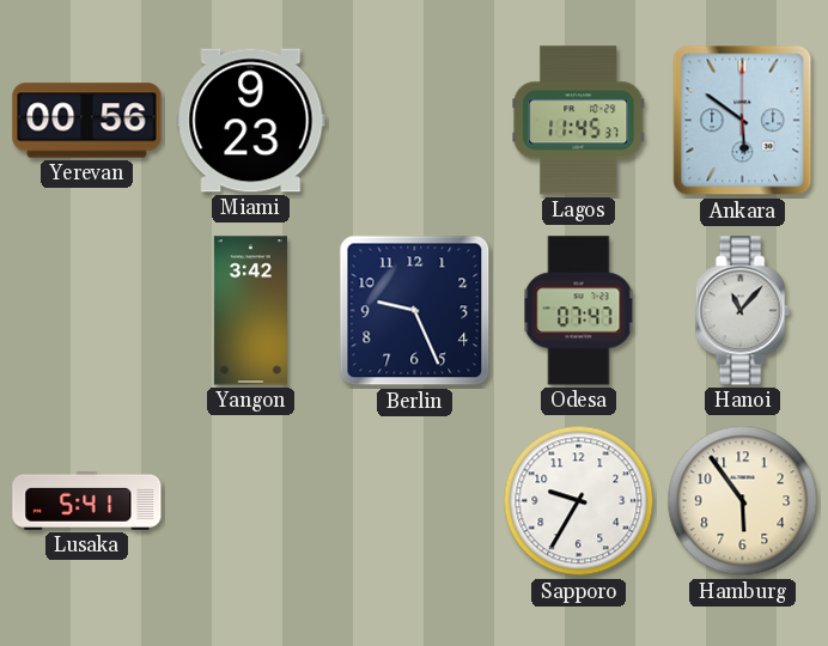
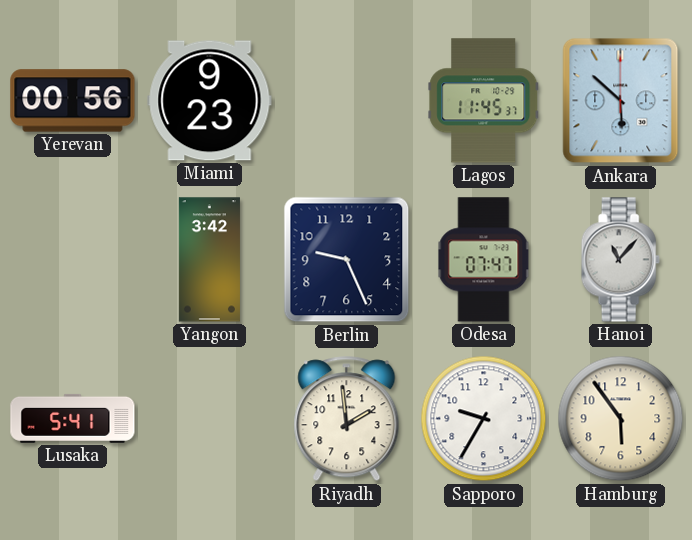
Ankara: 5:51 -> 5:52
Riyadh: none -> 1:59
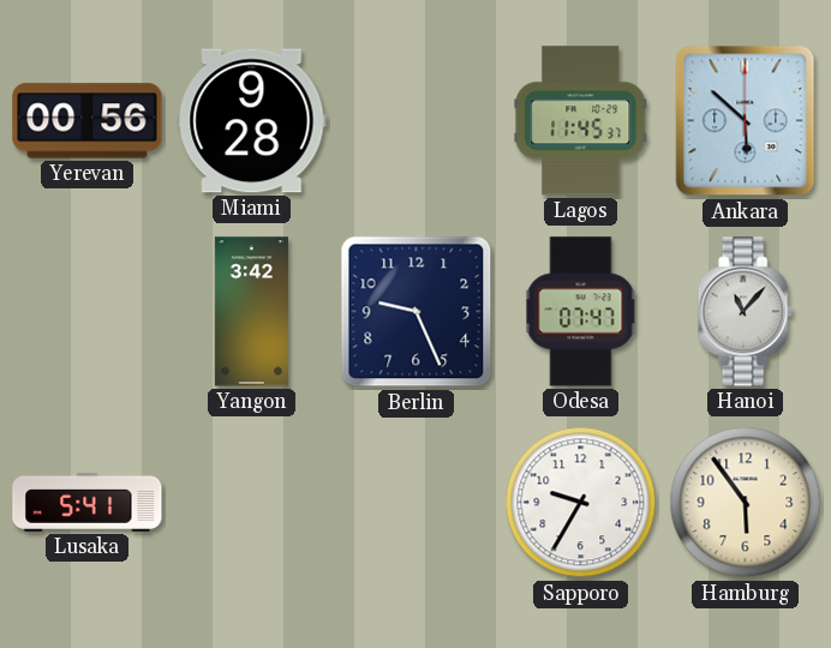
Miami: 9:23 -> 9:28
Riyadh: 1:59 -> none
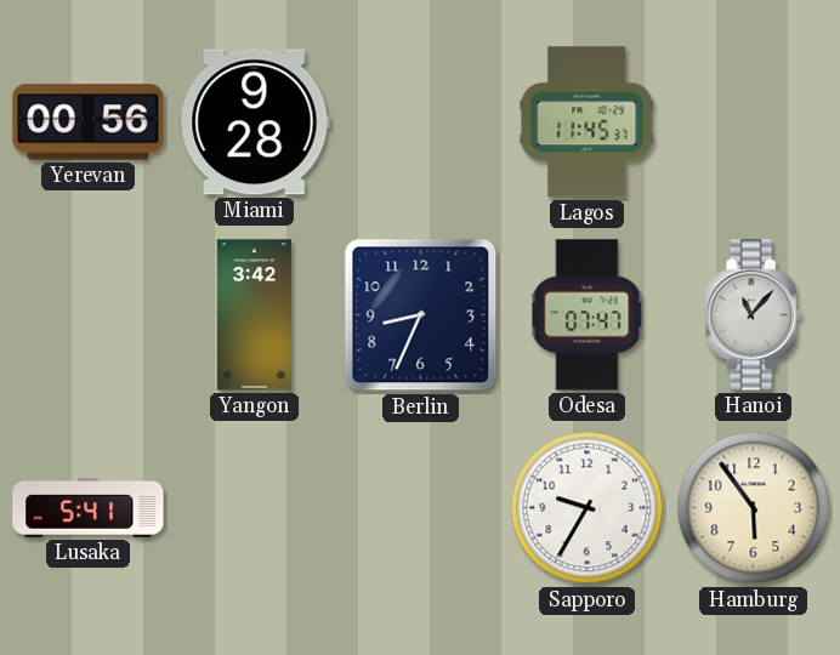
Ankara: 5:52 -> none
Berlin: 9:26 -> 8:34
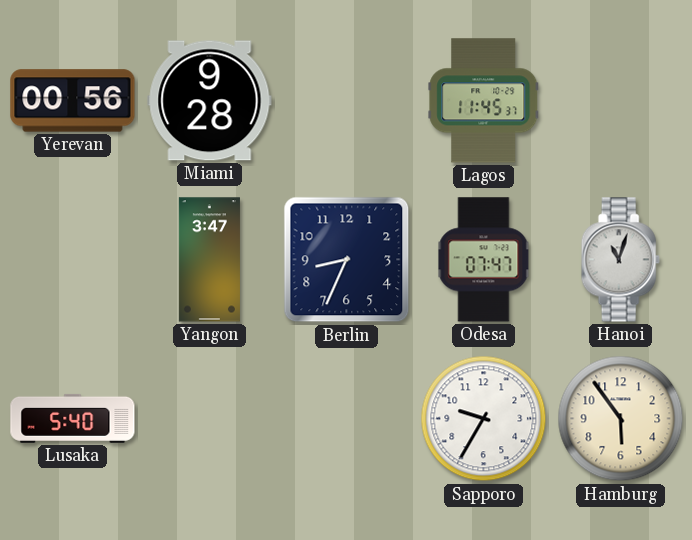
Yangon: 3:42 -> 3:47
Hanoi: 11:07 -> 11:03
Lusaka: 5:41 -> 5:40
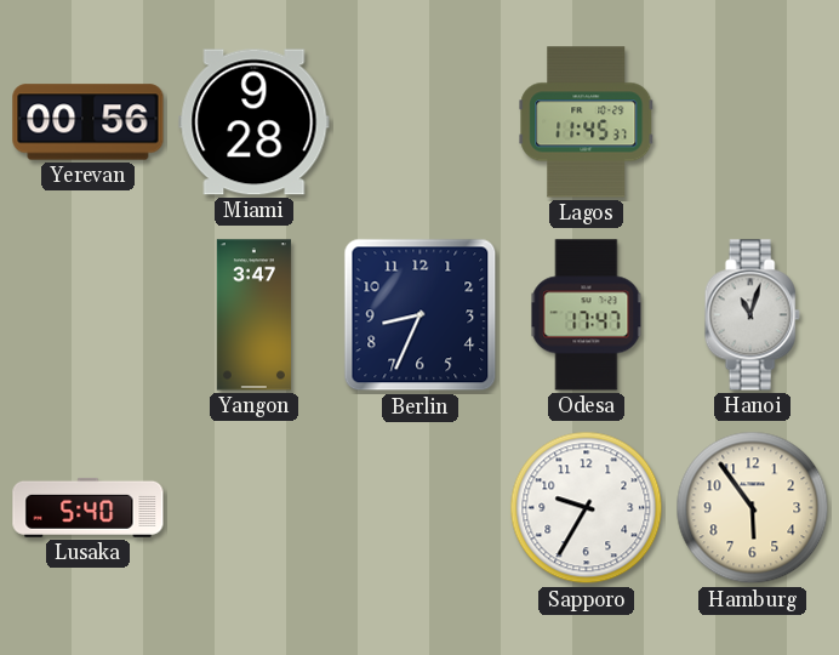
Odesa: 07:47 -> 17:47
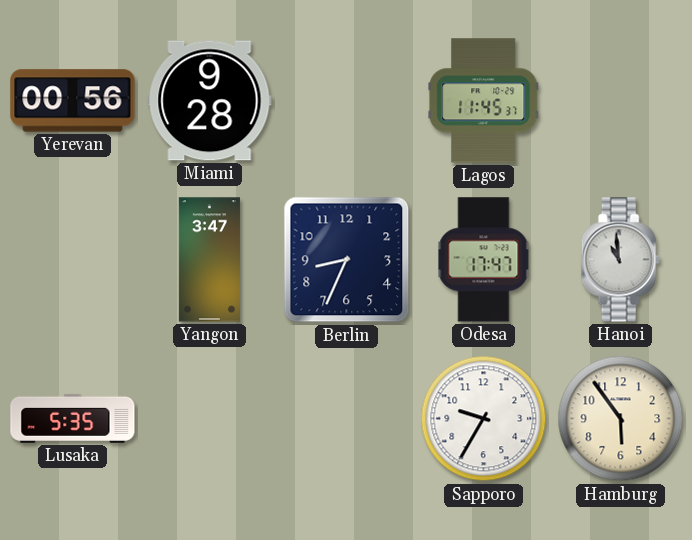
Hanoi: 11:03 -> 10:59
Lusaka: 5:40 -> 5:35
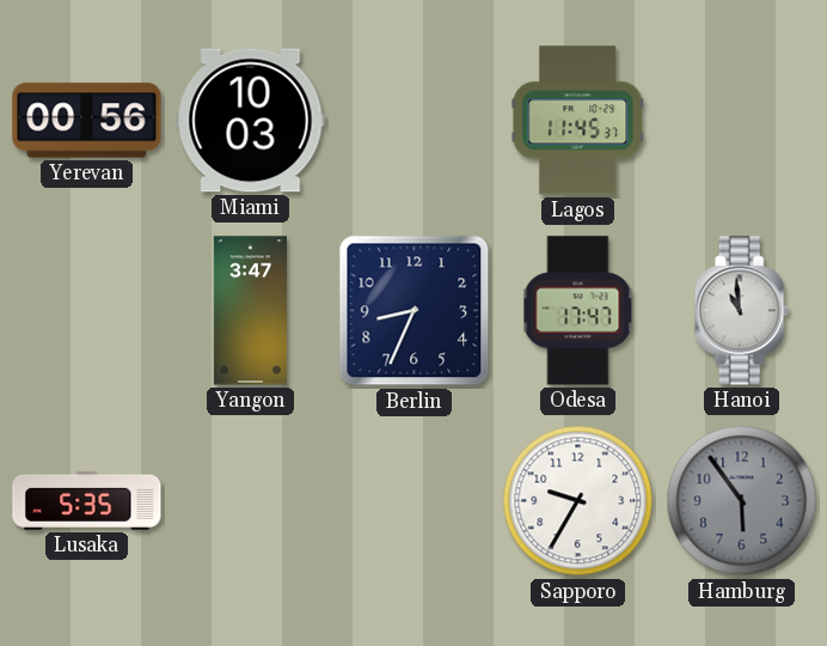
Miami: 9:28 -> 10:03
Hamburg dial: cream -> grey
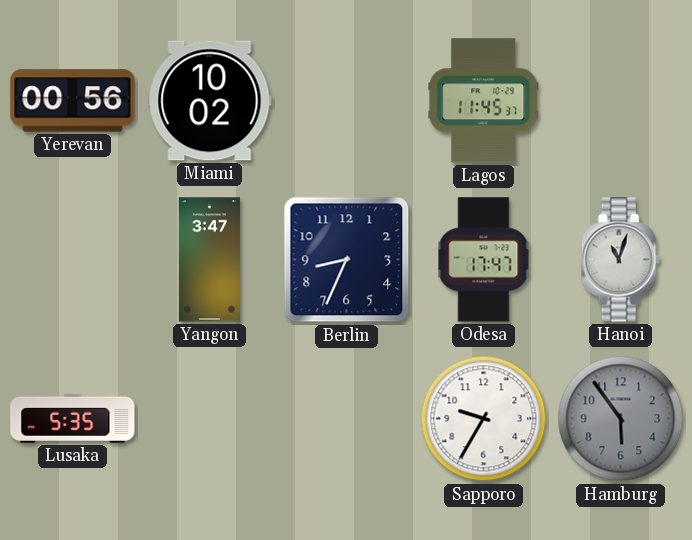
Miami: 10:03 -> 10:02
Hanoi: 10:59 -> 11:03
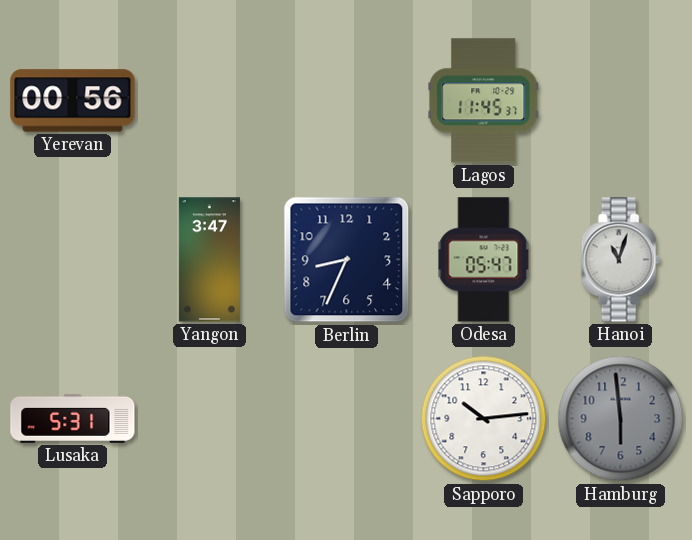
Miami: 10:02 -> none
Odesa: 17:47 -> 05:47
Lusaka: 5:35 -> 5:31
Sapporo: 9:35 -> 10:14
Hamburg: 5:54 -> 5:59
